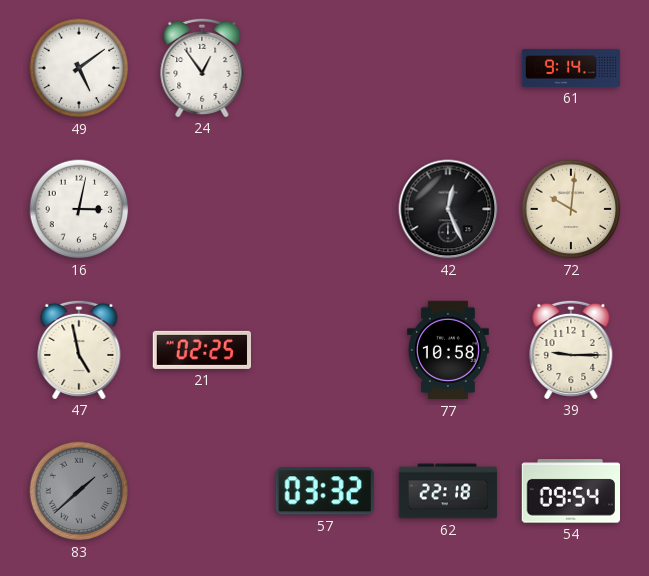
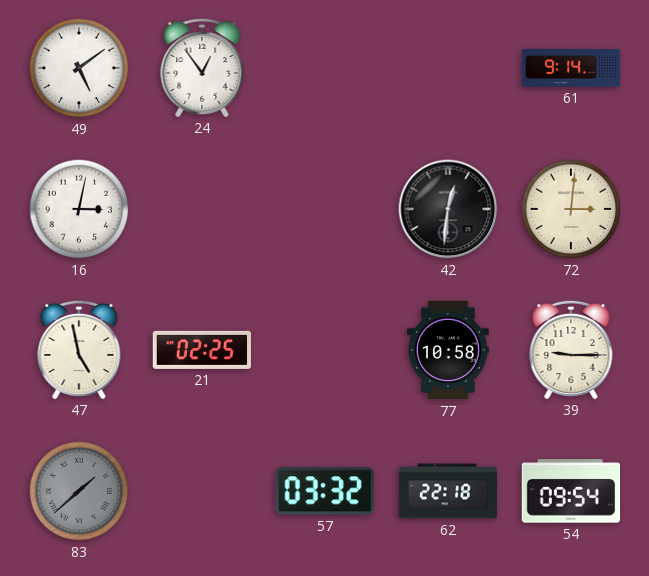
42: 12:26 -> 12:31
72: 10:01 -> 3:01
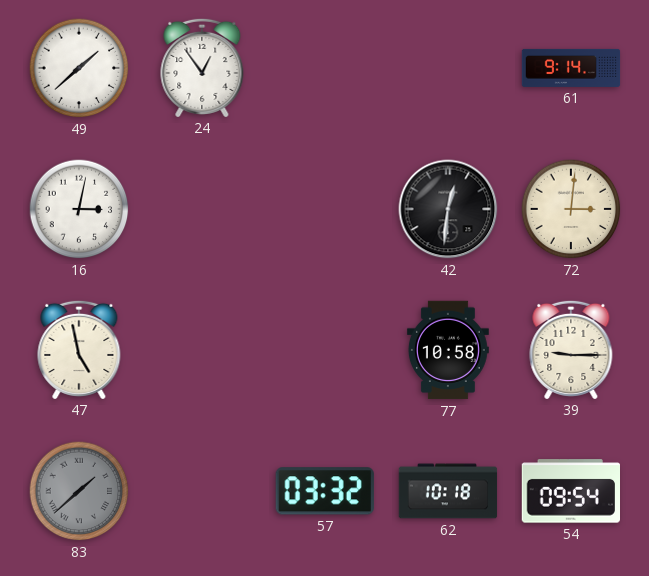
49: 5:09 -> 1:38
21: 02:25 -> none
62: 22:18 -> 10:18
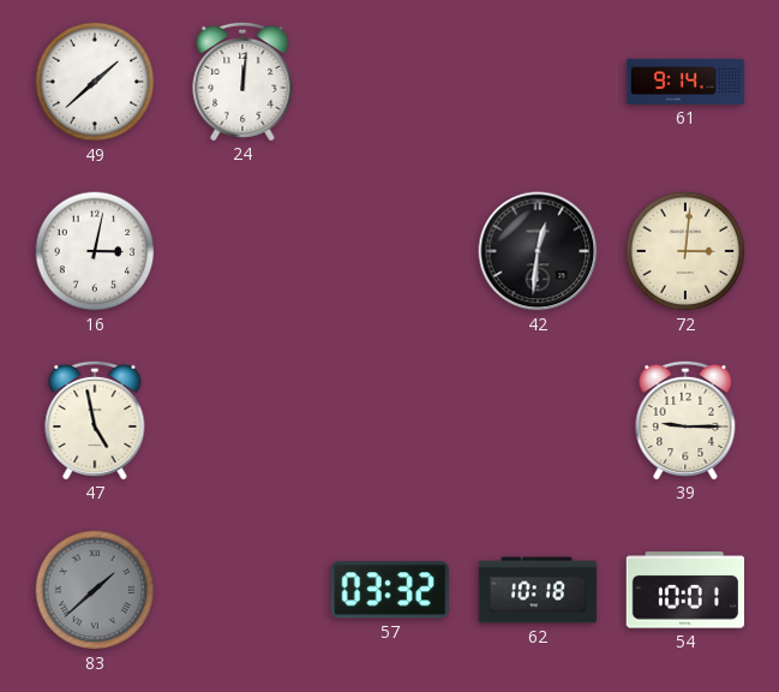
24: 12:54 -> 12:01
77: 10:58 -> none
54: 09:54 -> 10:01
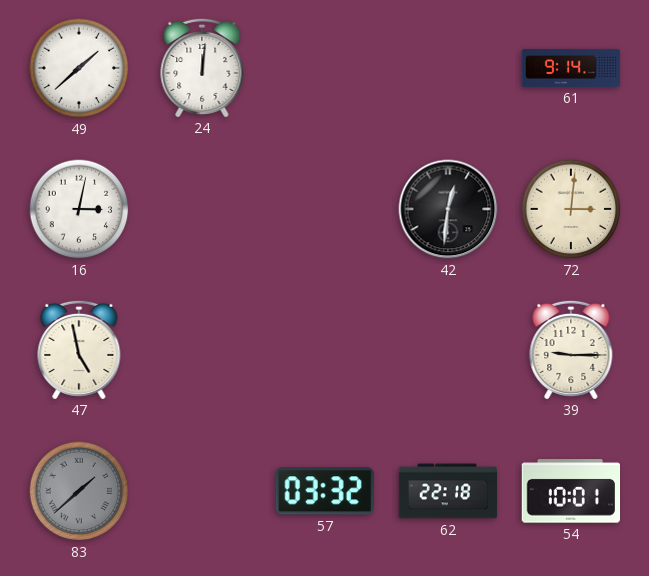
62: 10:18 -> 22:18
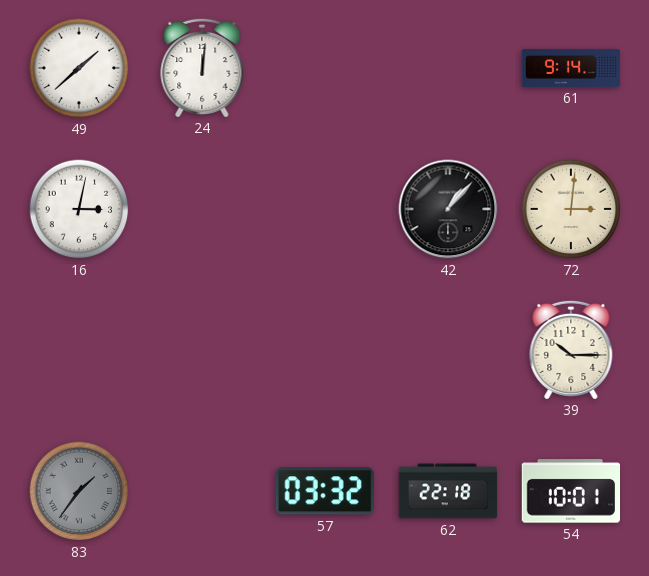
42: 12:31 -> 1:07
47: 4:58 -> none
39: 9:15 -> 10:15
83: 1:38 -> 1:36
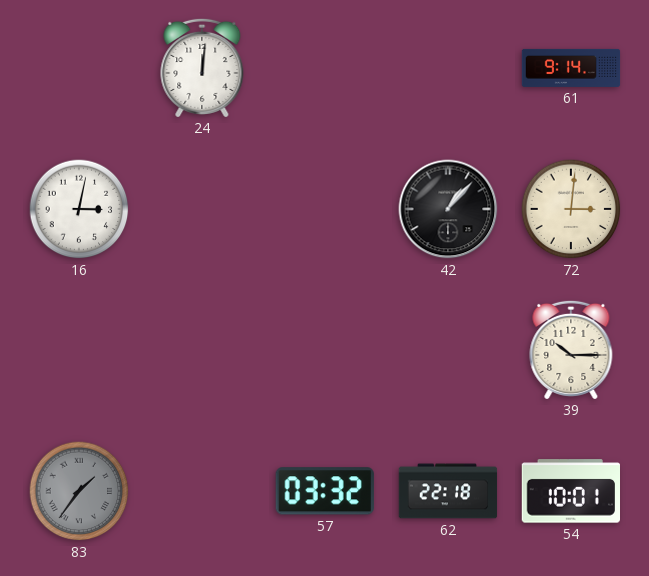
49: 1:38 -> none
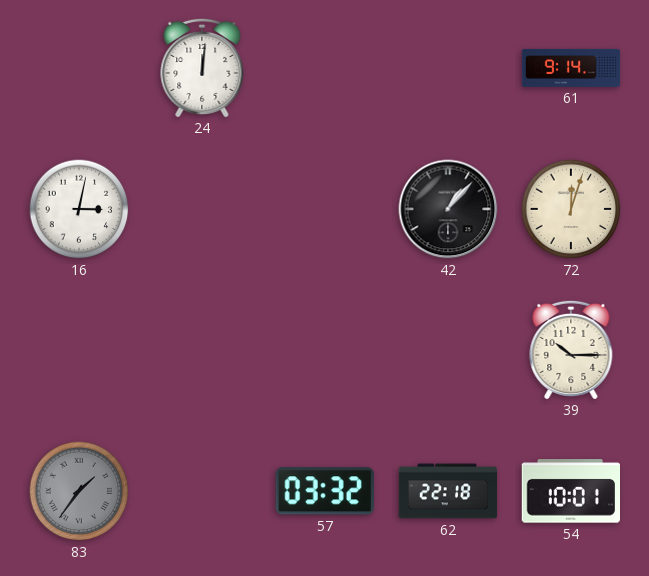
72: 3:01 -> 12:03
